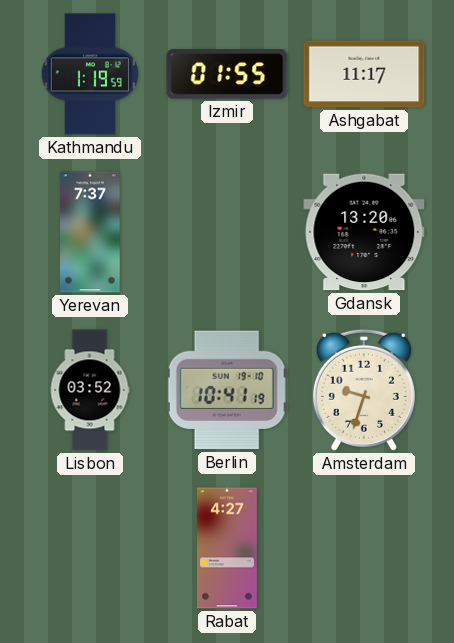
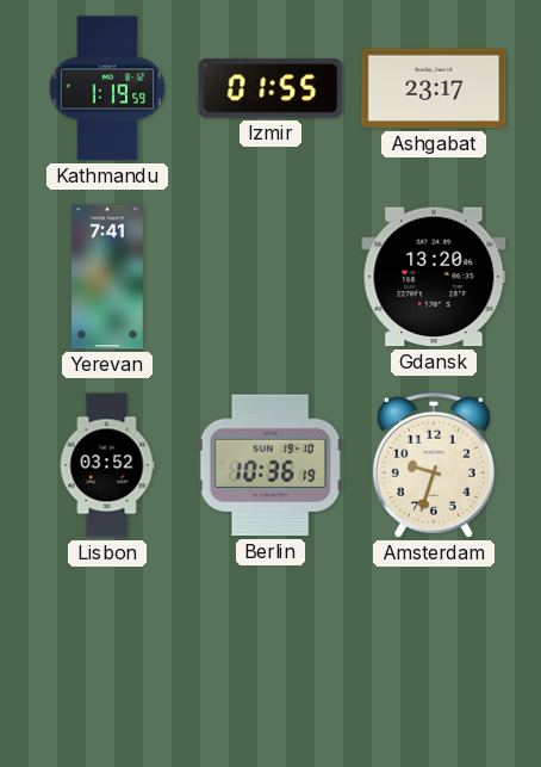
Ashgabat: 11:17 -> 23:17
Yerevan: 7:37 -> 7:41
Berlin: 10:41 -> 10:36
Rabat: 4:27 -> none
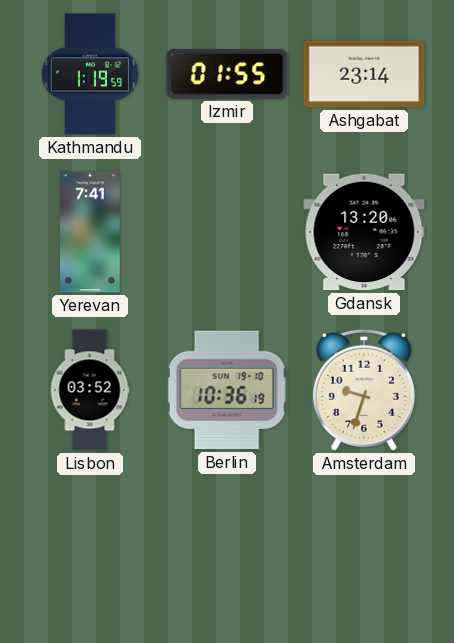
Ashgabat: 23:17 -> 23:14
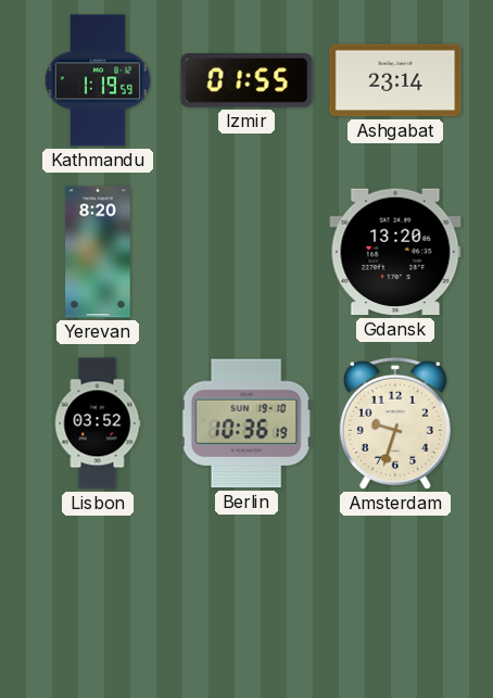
Yerevan: 7:41 -> 8:20
